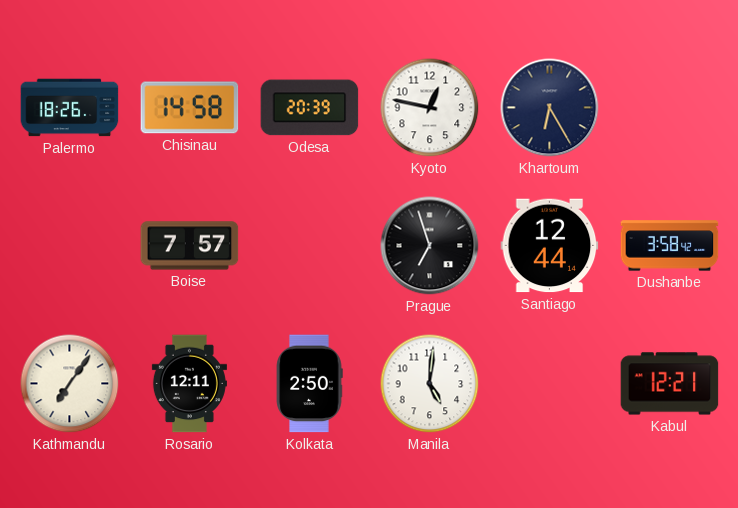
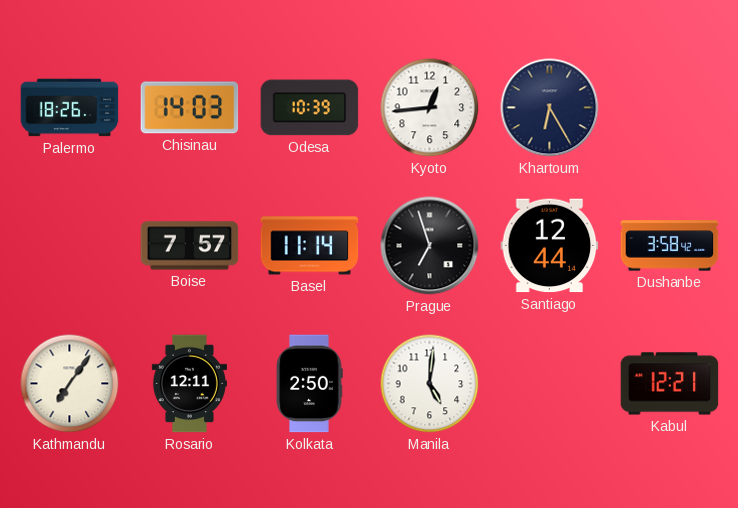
Chisinau: 14:58 -> 14:03
Odesa: 20:39 -> 10:39
Kyoto: 12:47 -> 12:44
Basel: none -> 11:14
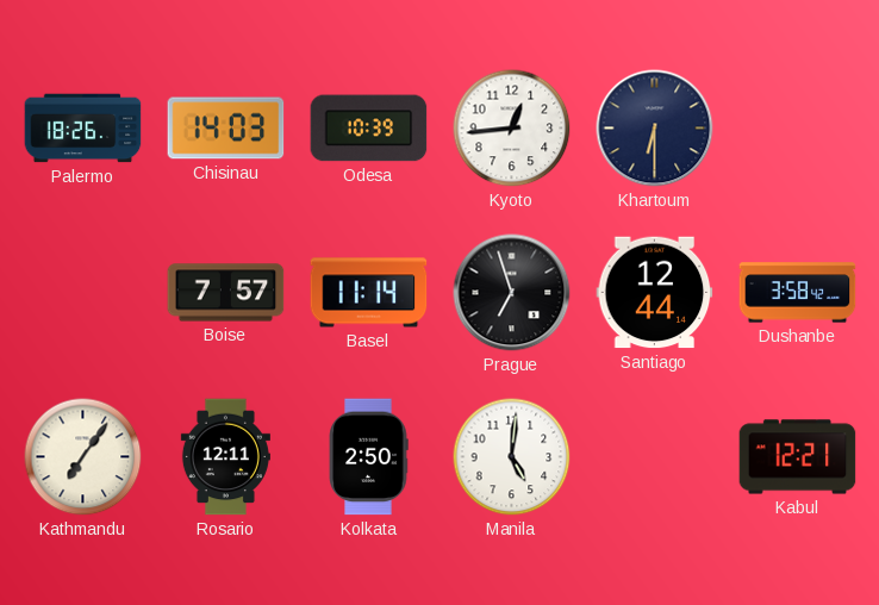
Khartoum: 6:25 -> 6:30
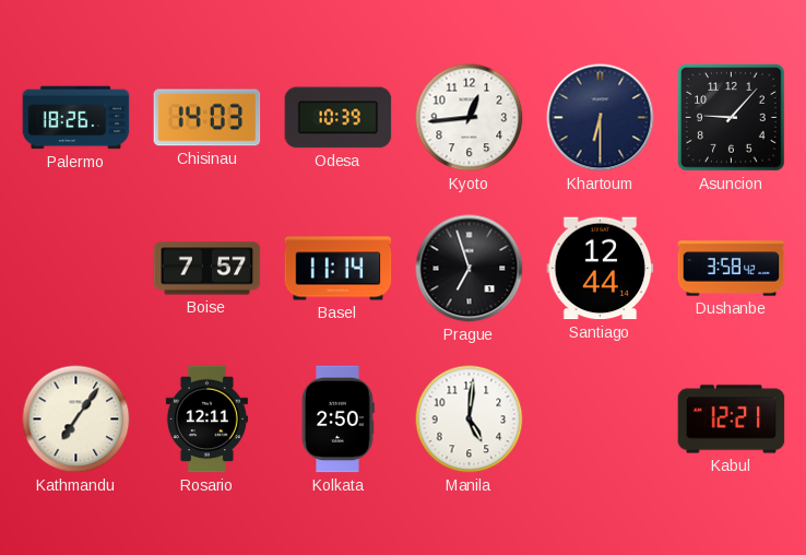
Asuncion: none -> 9:07
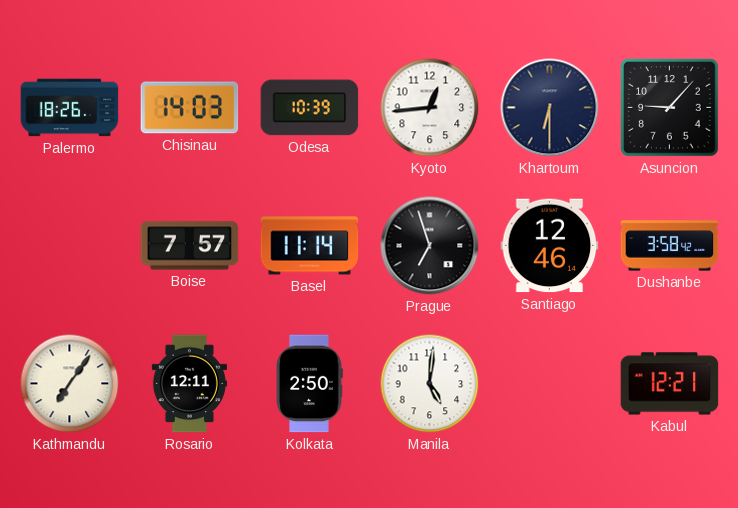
Santiago: 12:44 -> 12:46
